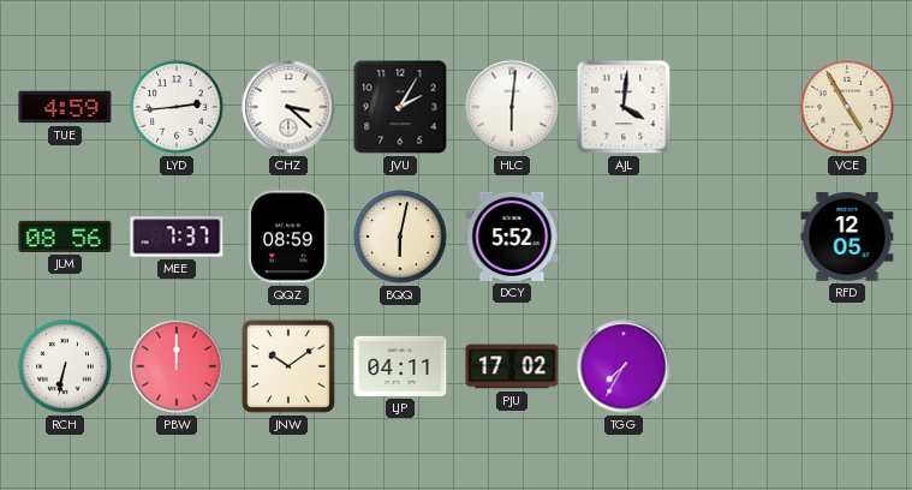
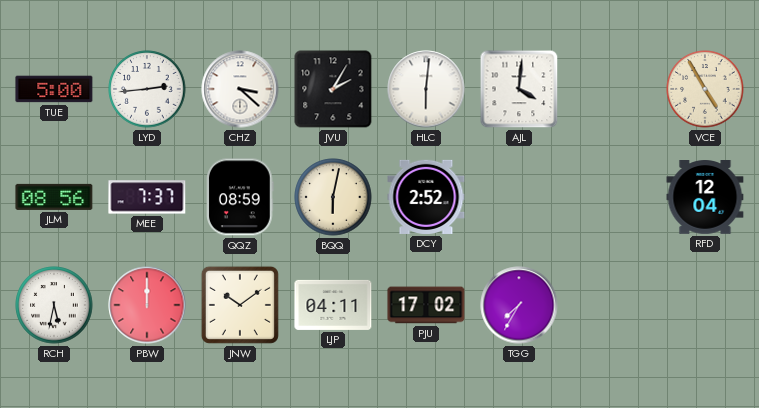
TUE: 4:59 -> 5:00
DCY: 5:52 -> 2:52
RFD: 12:05 -> 12:04
RCH: 6:32 -> 5:32
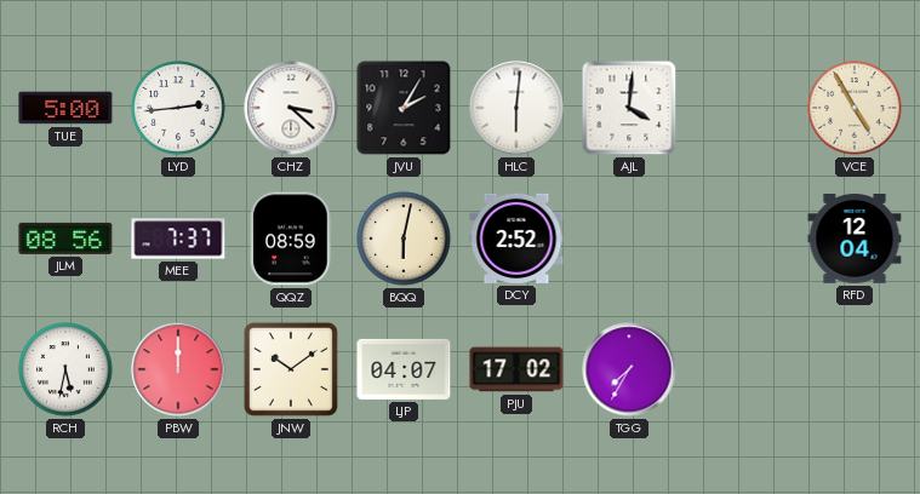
LJP: 04:11 -> 04:07
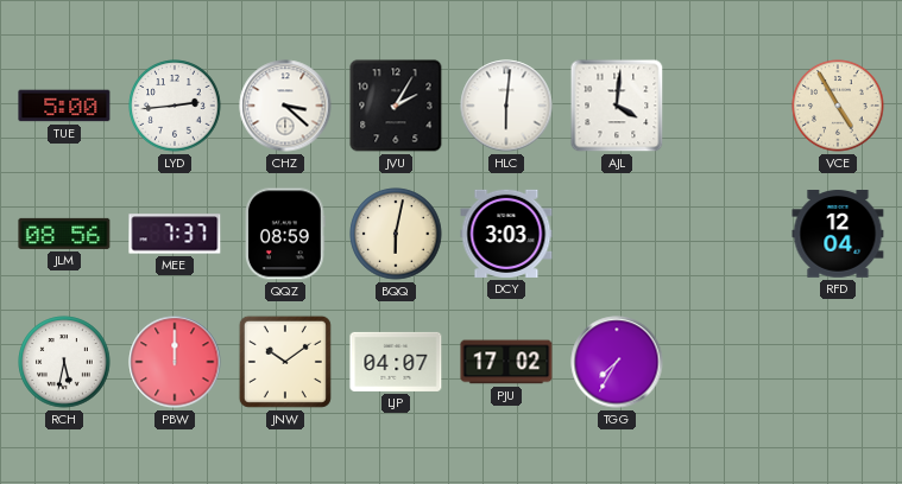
DCY: 2:52 -> 3:03
